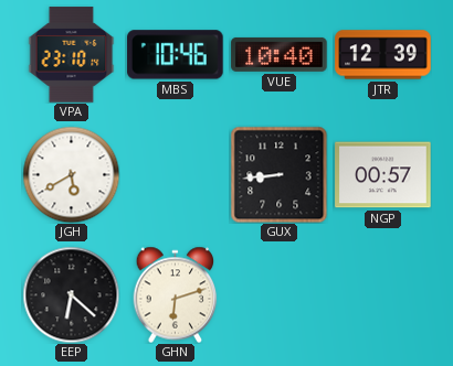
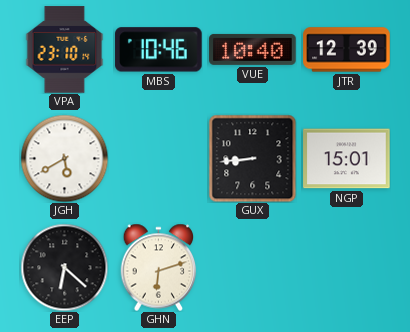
NGP: 00:57 -> 15:01
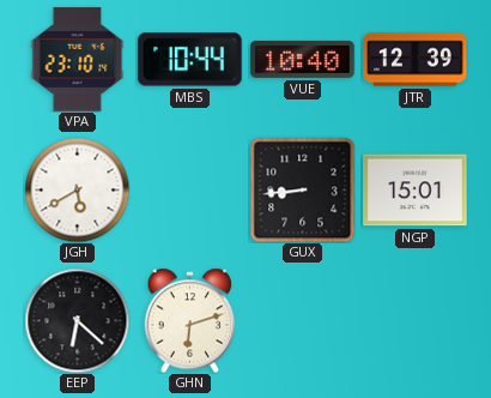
MBS: 10:46 -> 10:44
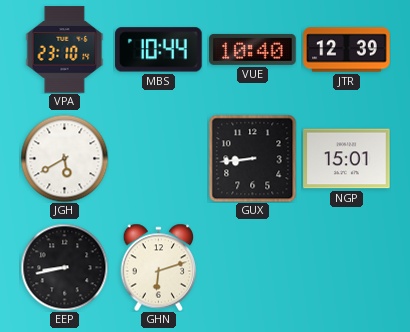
EEP: 6:22 -> 8:43
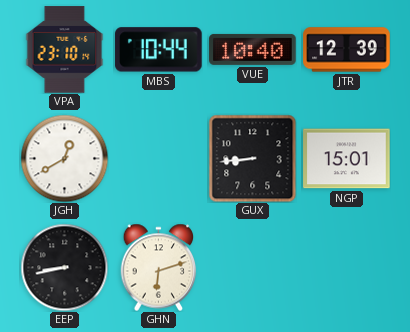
JGH: 5:40 -> 12:40
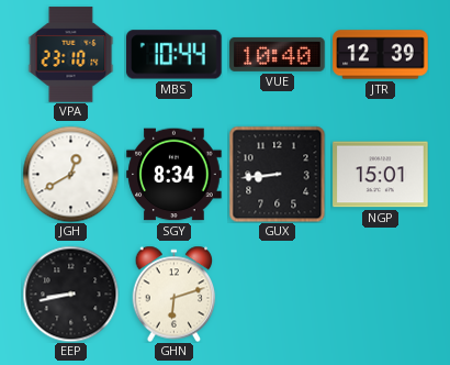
SGY: none -> 8:34
